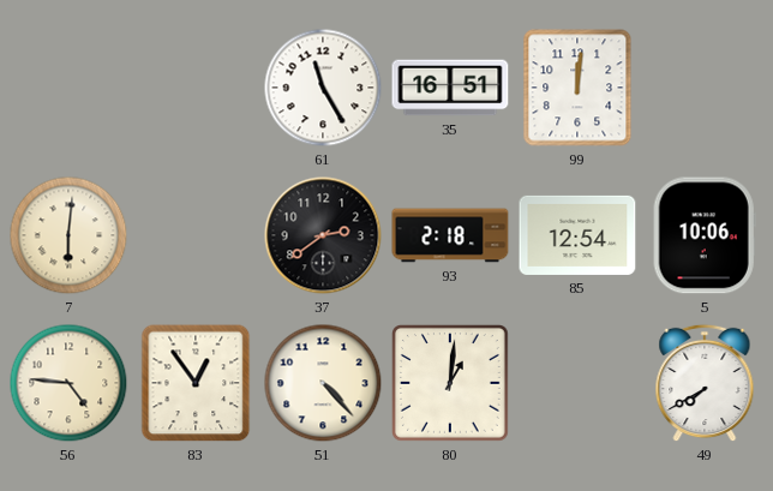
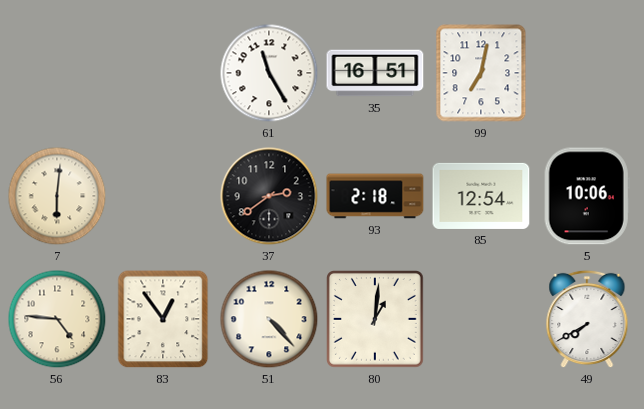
99: 12:01 -> 7:02
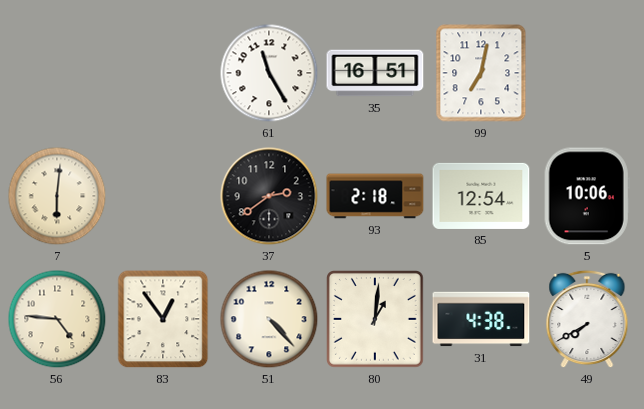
31: none -> 4:38
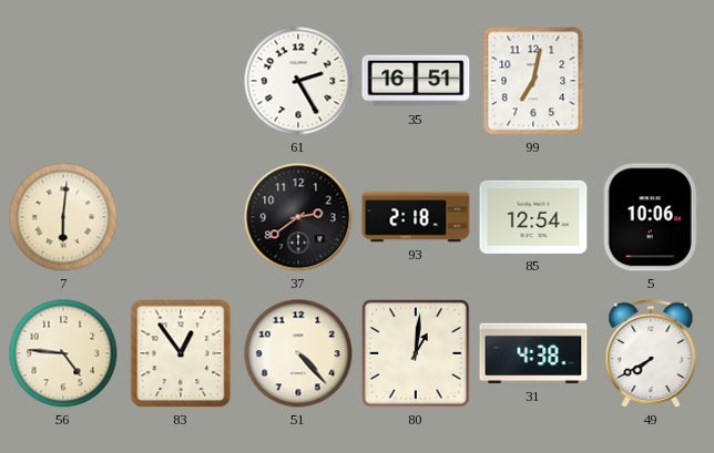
61: 11:25 -> 2:25
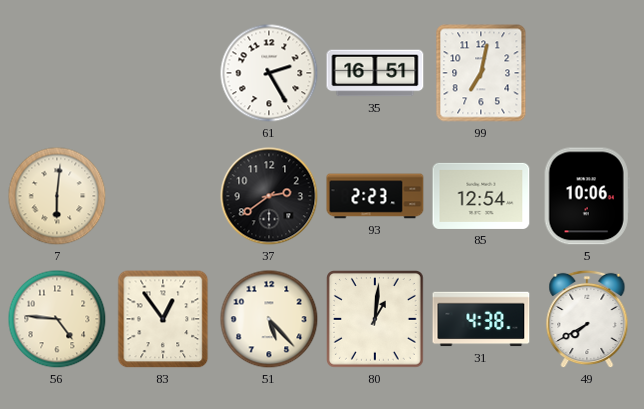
93: 2:18 -> 2:23
51: 4:23 -> 5:23
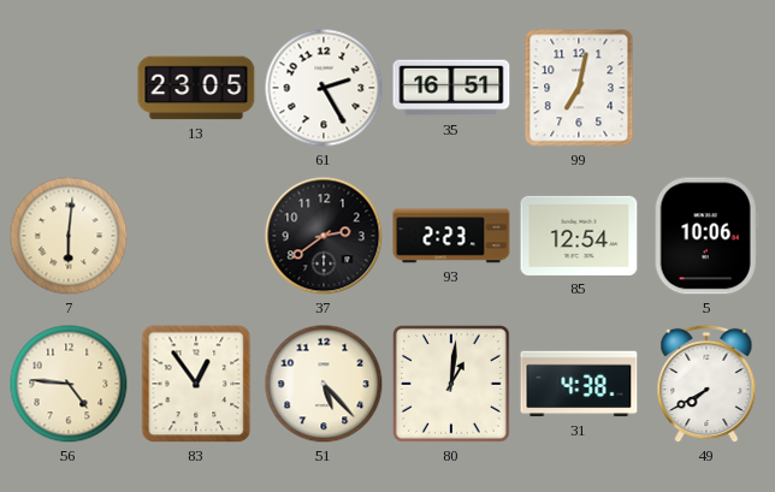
13: none -> 23:05
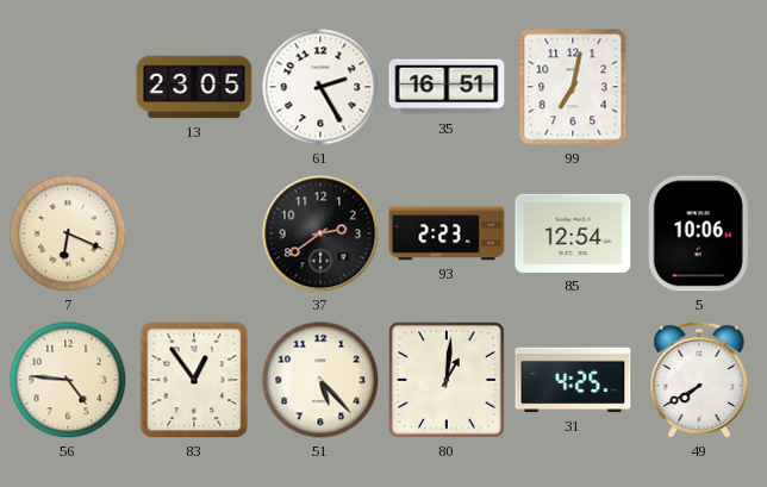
7: 6:01 -> 6:19
31: 4:38 -> 4:25
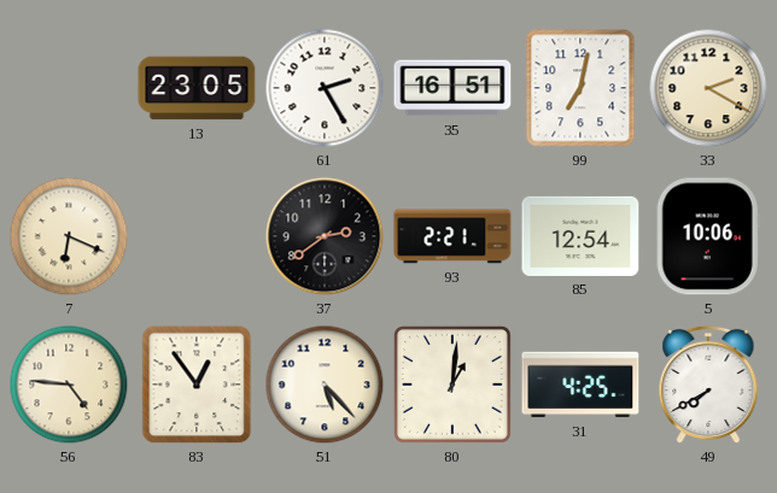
33: none -> 2:20
93: 2:23 -> 2:21
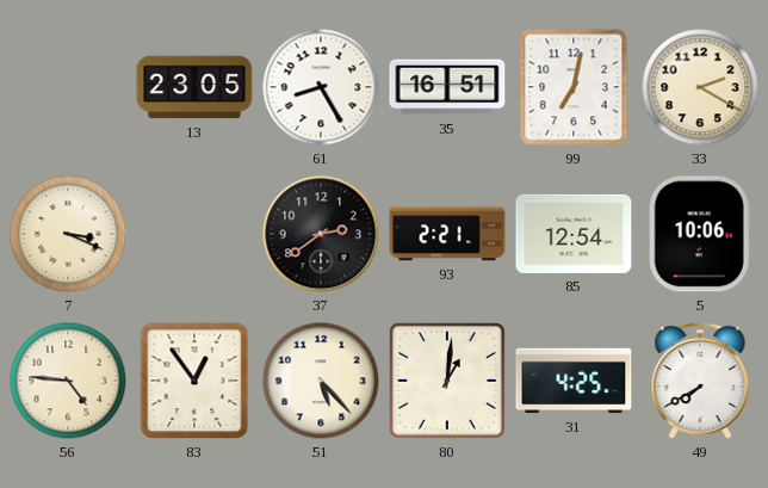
61: 2:25 -> 8:25
7: 6:19 -> 3:19
